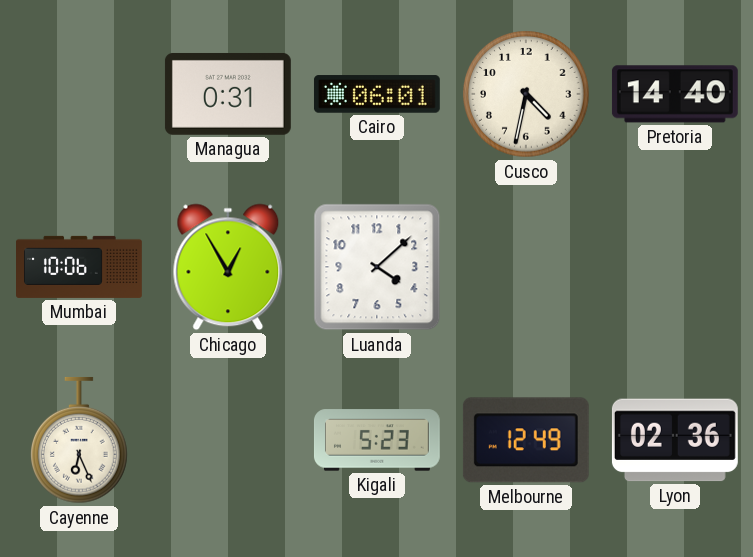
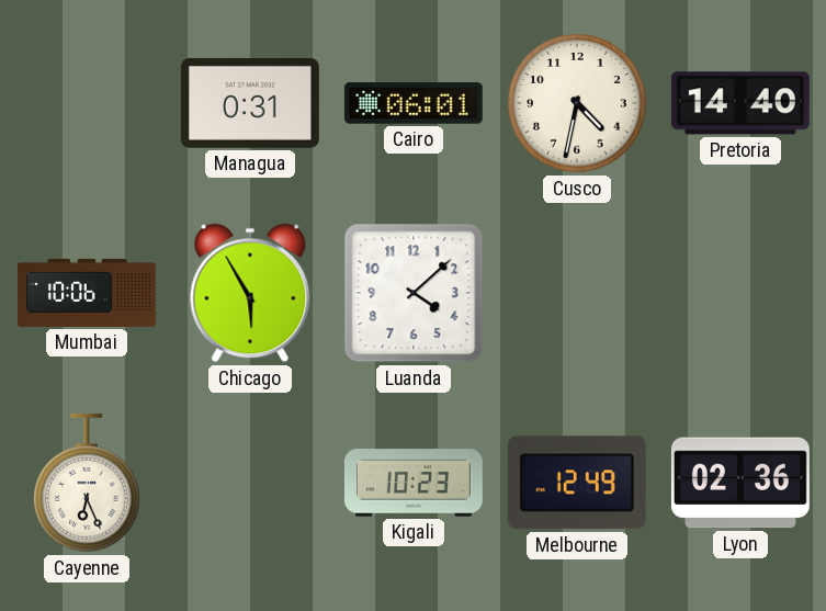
Chicago: 12:55 -> 5:55
Kigali: 5:23 -> 10:23
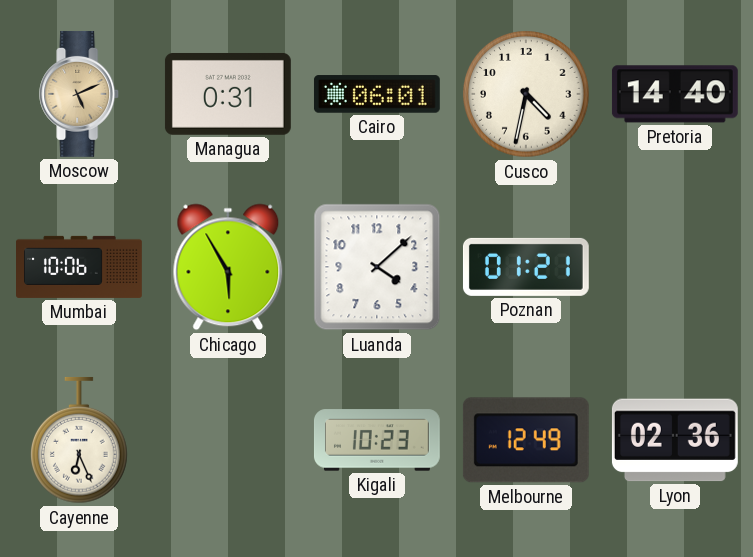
Moscow: none -> 5:11
Poznan: none -> 01:21
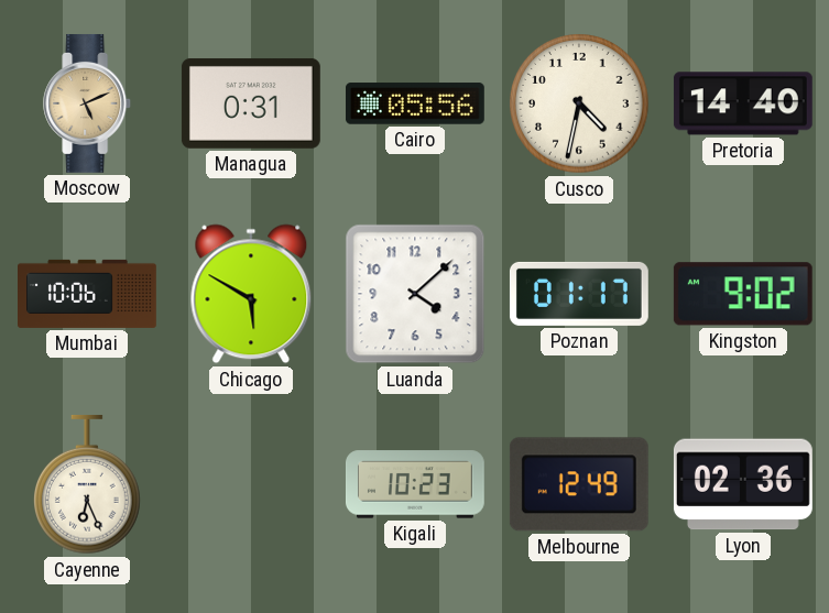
Cairo: 06:01 -> 05:56
Chicago: 5:55 -> 5:50
Poznan: 01:21 -> 01:17
Kingston: none -> 9:02
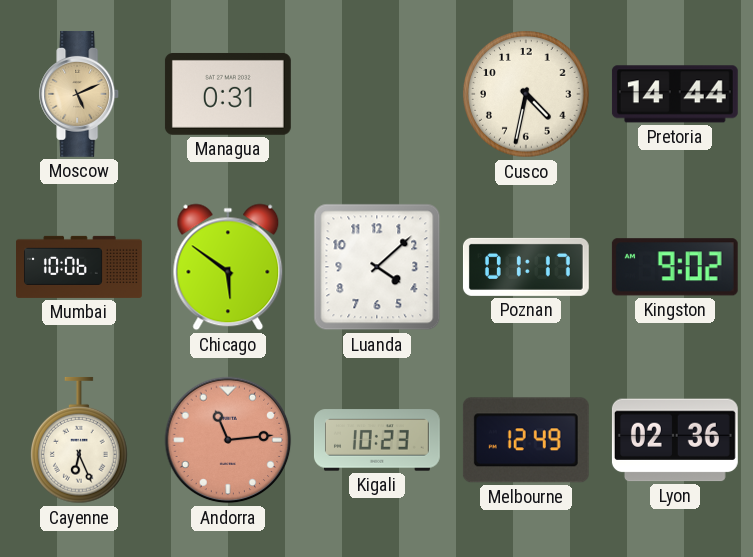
Cairo: 05:56 -> none
Pretoria: 14:40 -> 14:44
Chicago: 5:50 -> 5:51
Andorra: none -> 11:14
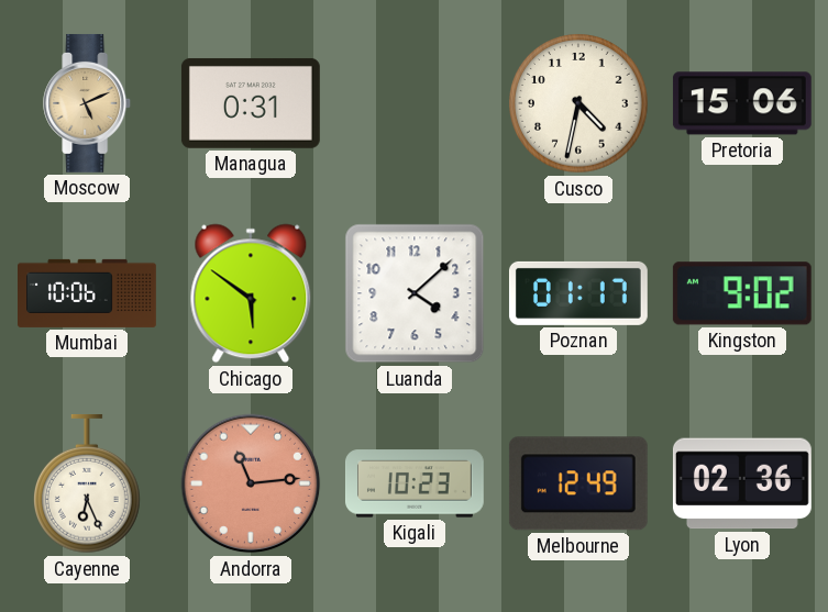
Pretoria: 14:44 -> 15:06
